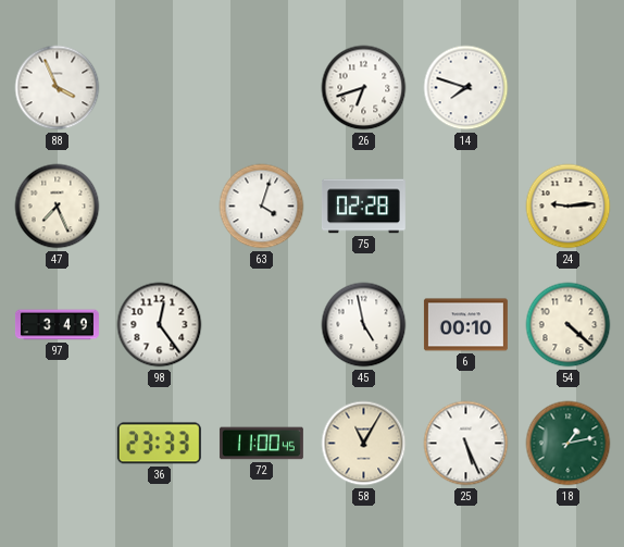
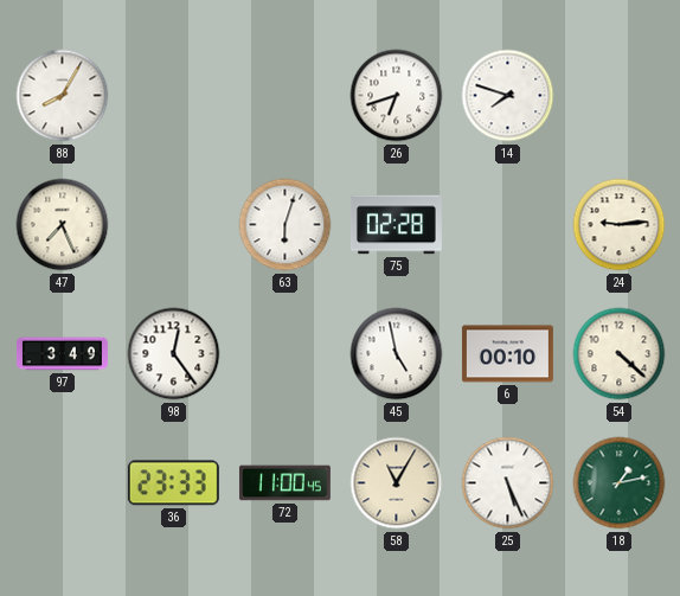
88: 3:56 -> 8:05
63: 4:03 -> 6:03
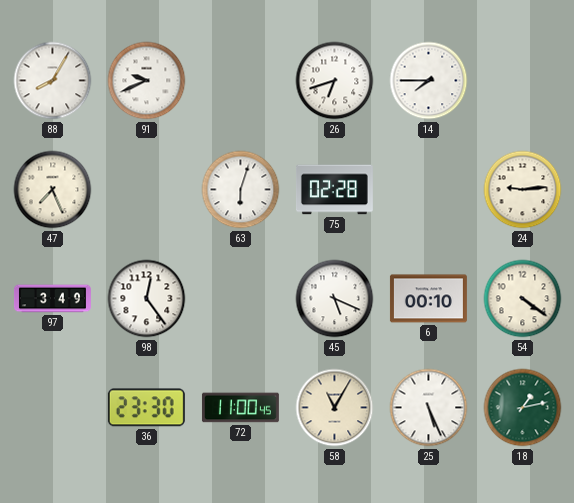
91: none -> 9:41
14: 7:48 -> 7:45
45: 4:58 -> 5:19
54: 4:22 -> 4:21
36: 23:33 -> 23:30
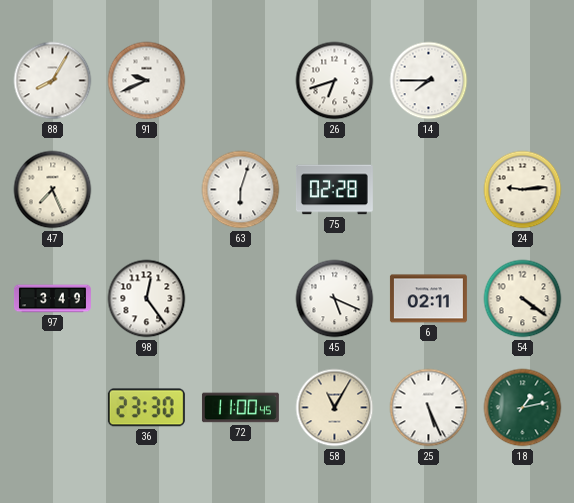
6: 00:10 -> 02:11
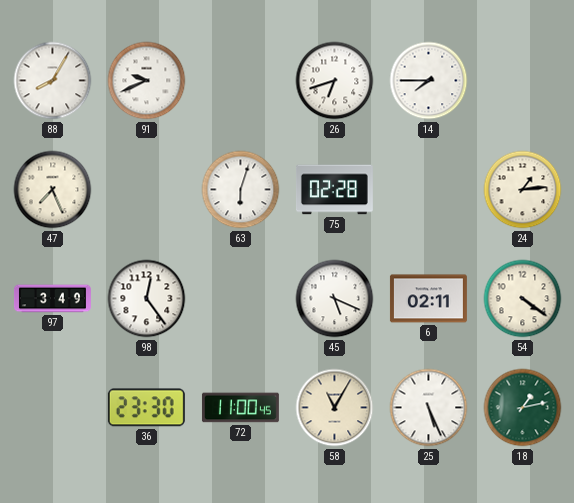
24: 9:14 -> 1:14
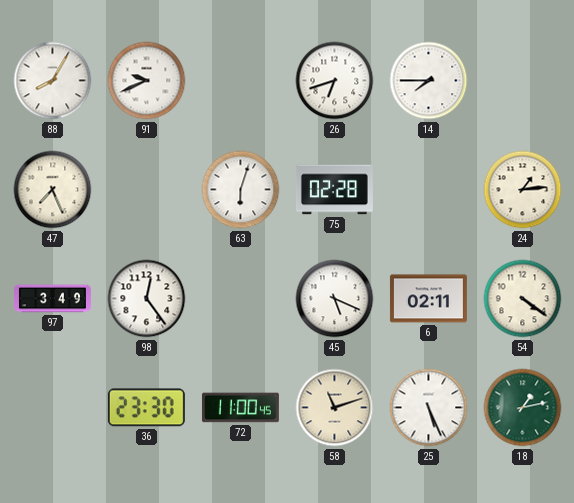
58: 11:05 -> 11:12
